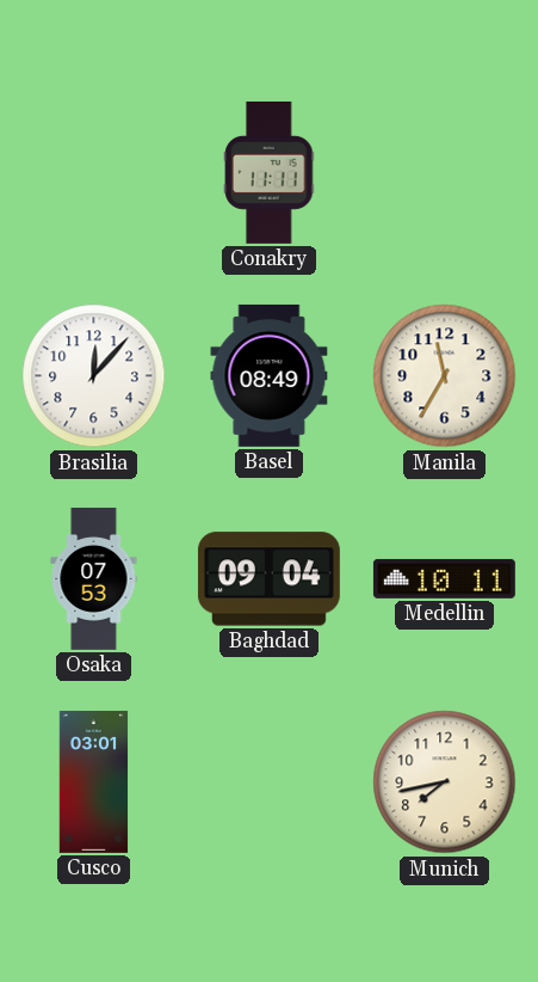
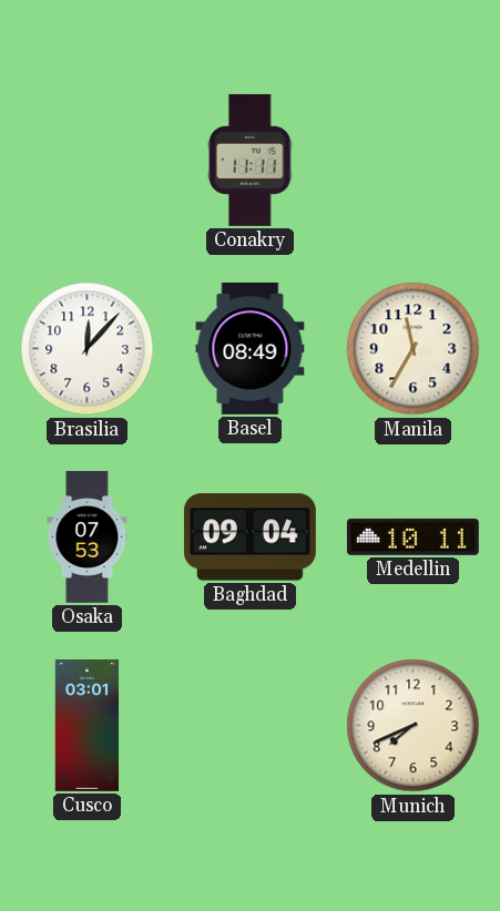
Munich: 7:43 -> 7:41
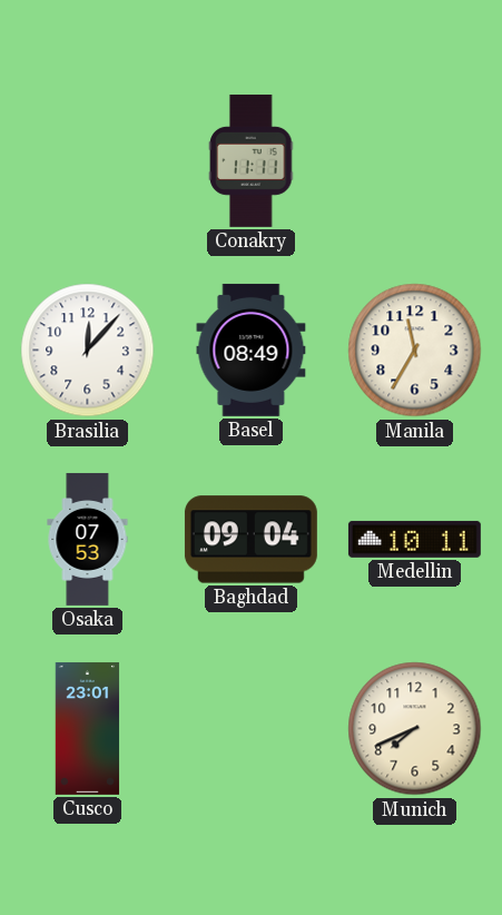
Cusco: 03:01 -> 23:01
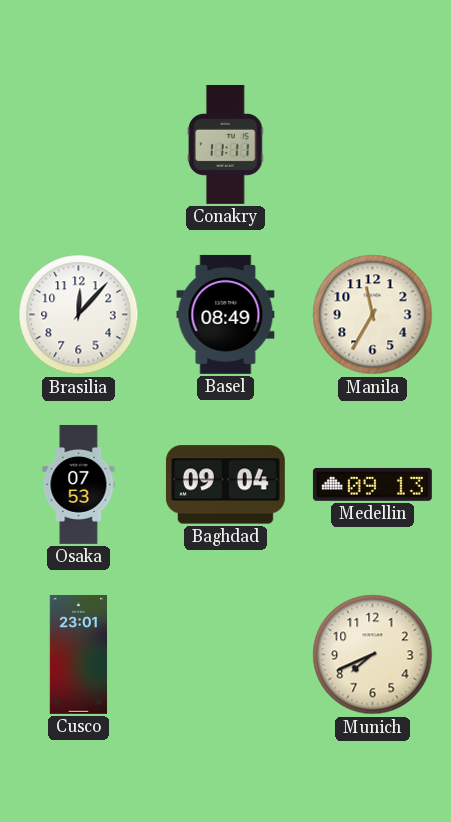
Medellin: 10:11 -> 09:13
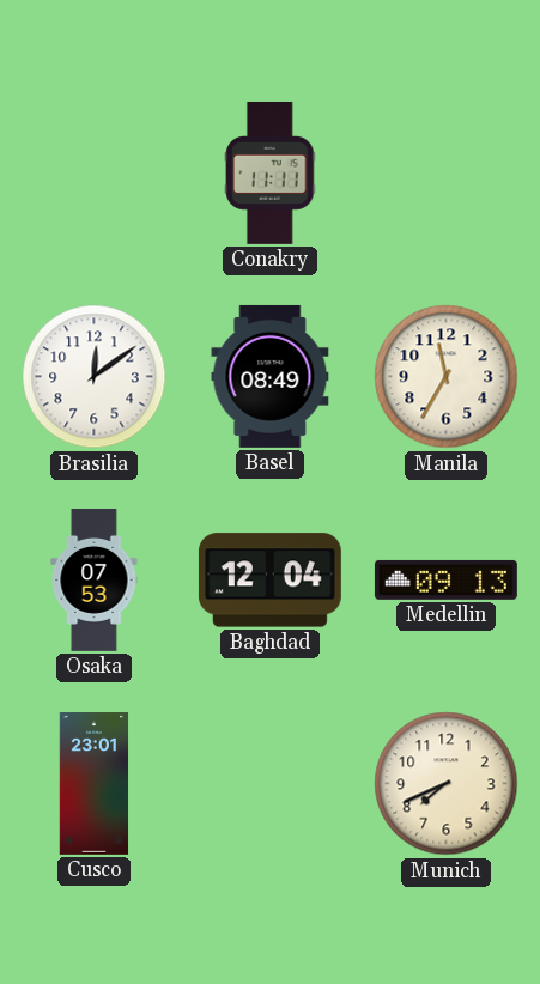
Brasilia: 12:07 -> 12:09
Baghdad: 09:04 -> 12:04
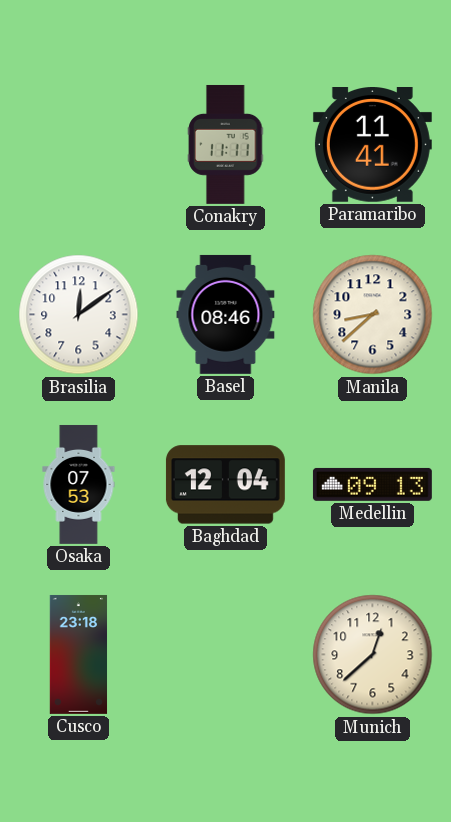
Paramaribo: none -> 11:41
Basel: 08:49 -> 08:46
Manila: 11:35 -> 8:38
Cusco: 23:01 -> 23:18
Munich: 7:41 -> 12:38
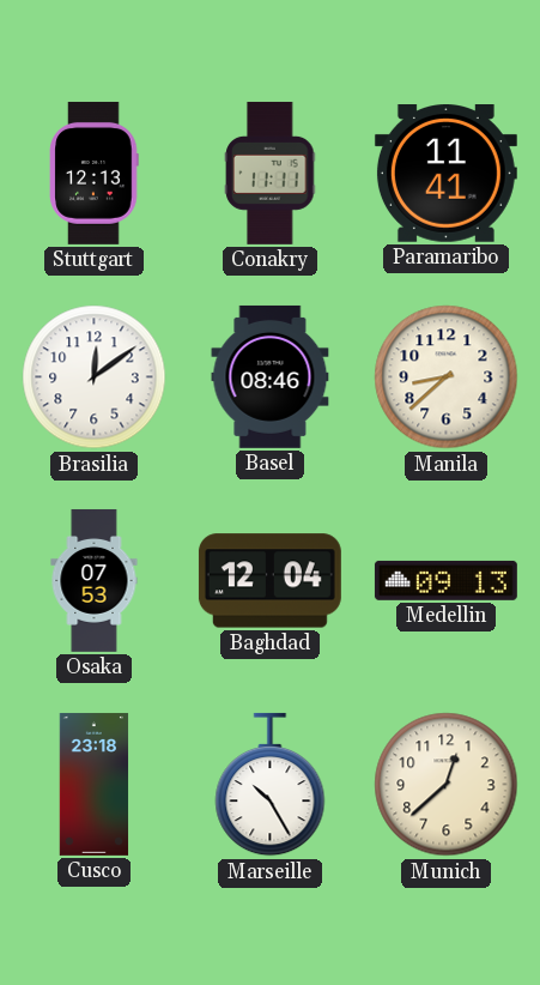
Stuttgart: none -> 12:13
Marseille: none -> 10:25
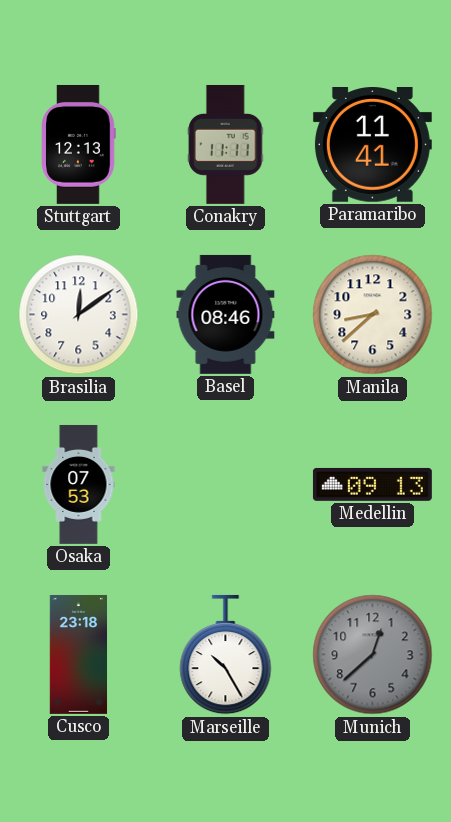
Baghdad: 12:04 -> none
Munich dial: cream -> grey
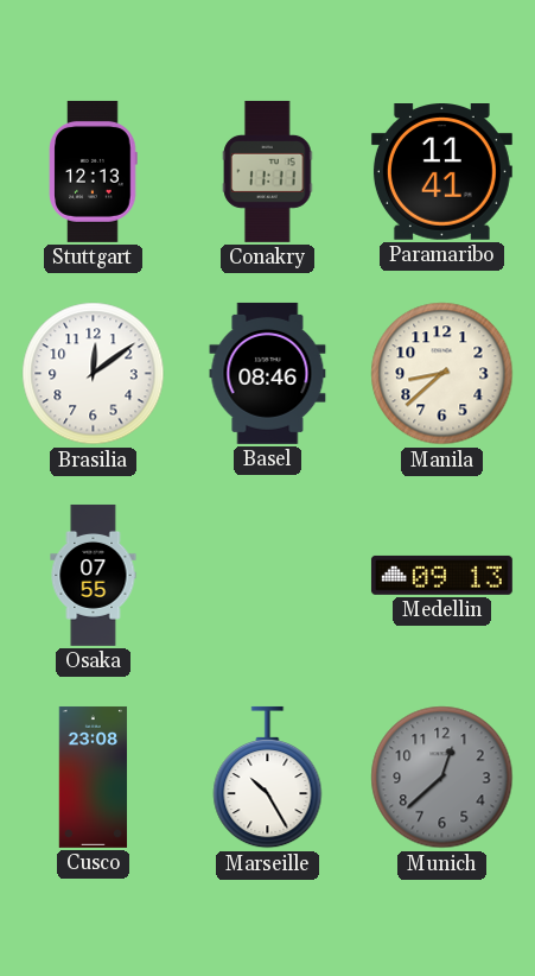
Osaka: 07:53 -> 07:55
Cusco: 23:18 -> 23:08
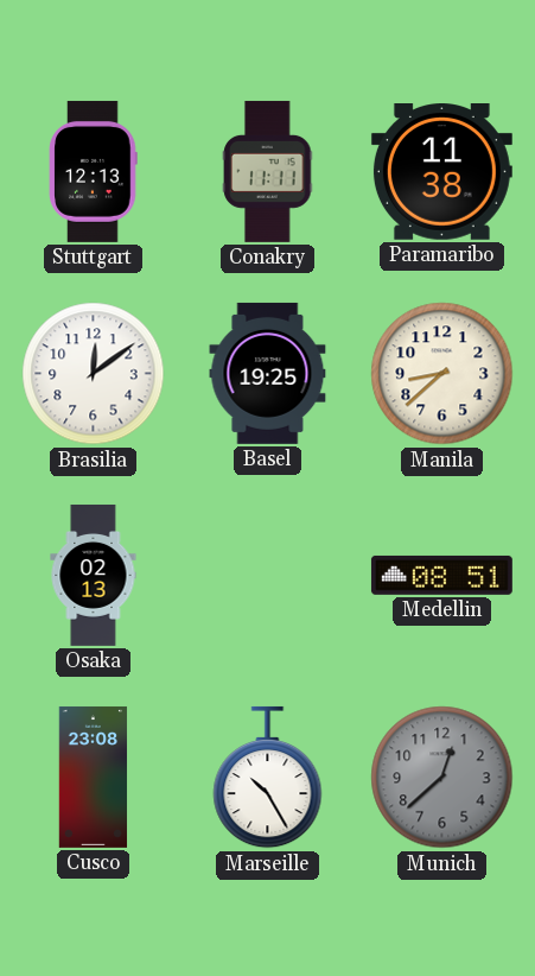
Paramaribo: 11:41 -> 11:38
Basel: 08:46 -> 19:25
Osaka: 07:55 -> 02:13
Medellin: 09:13 -> 08:51
